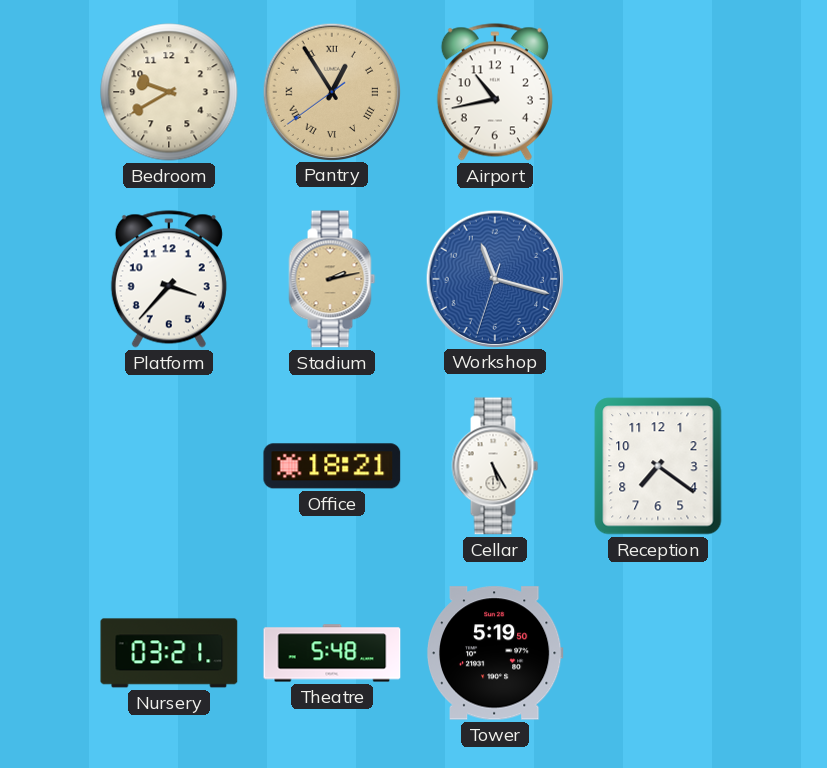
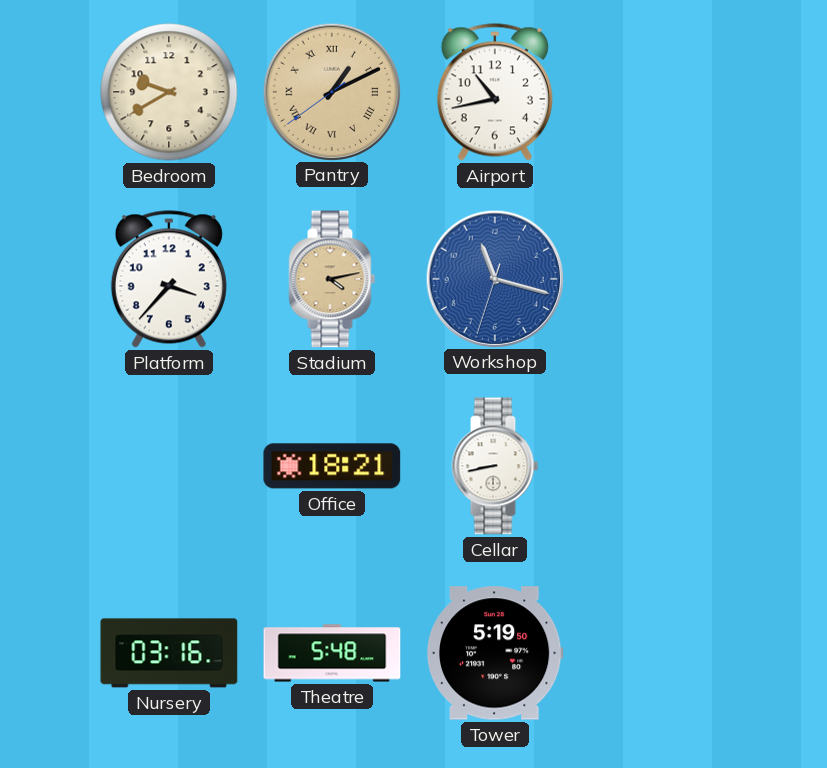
Pantry: 12:54 -> 1:10
Stadium: 2:13 -> 4:13
Cellar: 5:25 -> 8:43
Reception: 7:21 -> none
Nursery: 03:21 -> 03:16
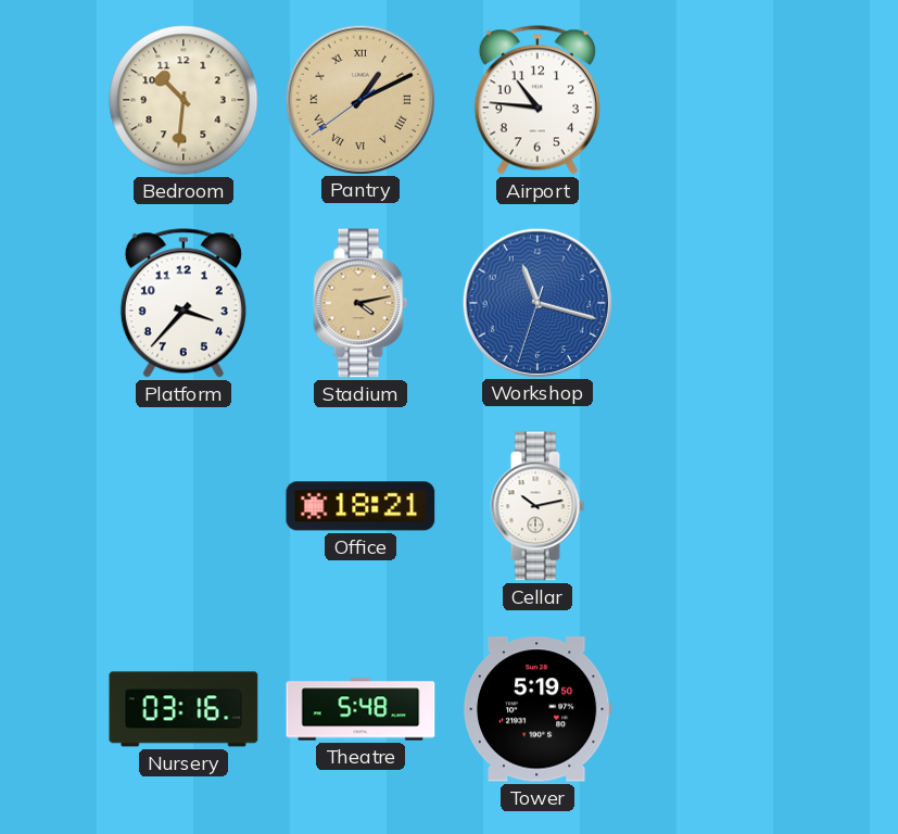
Bedroom: 9:40 -> 10:31
Airport: 10:43 -> 10:46
Cellar: 8:43 -> 10:13
